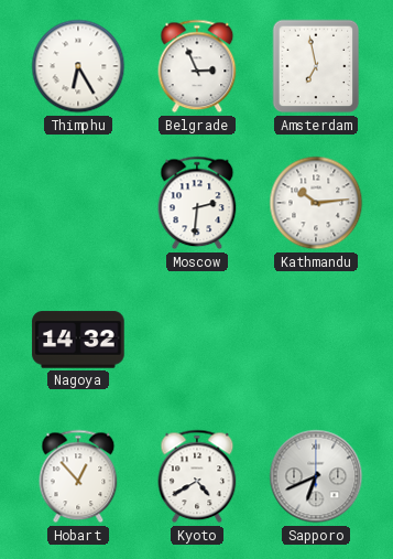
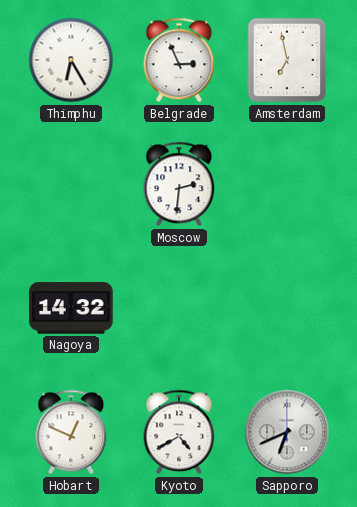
Kathmandu: 10:14 -> none
Hobart: 12:53 -> 12:49
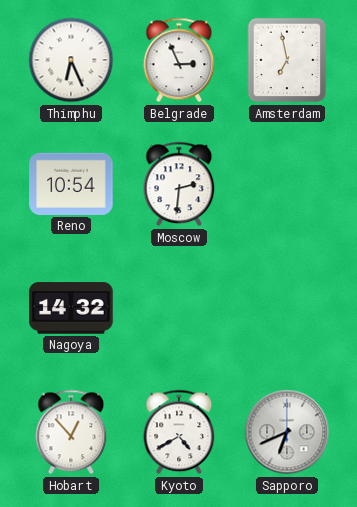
Thimphu: 6:25 -> 6:26
Reno: none -> 10:54
Hobart: 12:49 -> 12:53
